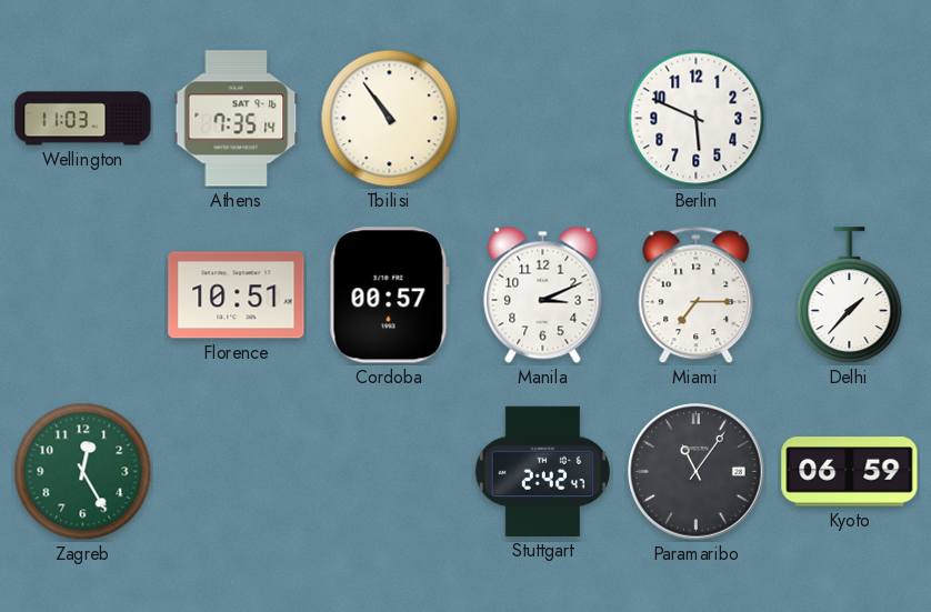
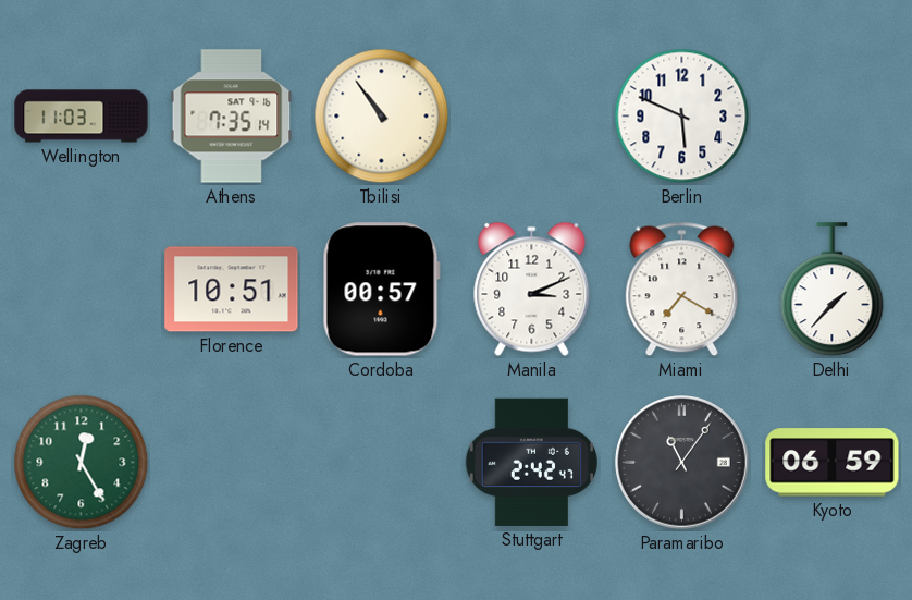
Miami: 7:15 -> 7:20
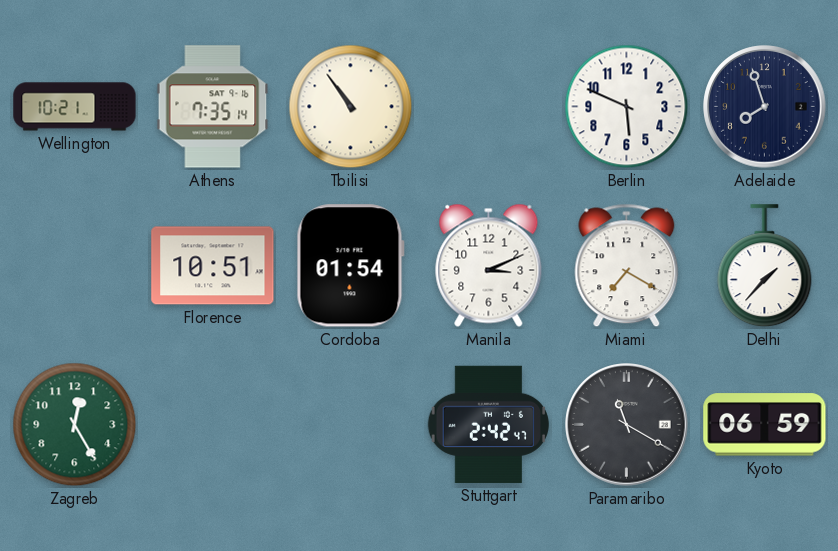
Wellington: 11:03 -> 10:21
Adelaide: none -> 7:57
Cordoba: 00:57 -> 01:54
Paramaribo: 11:06 -> 11:20
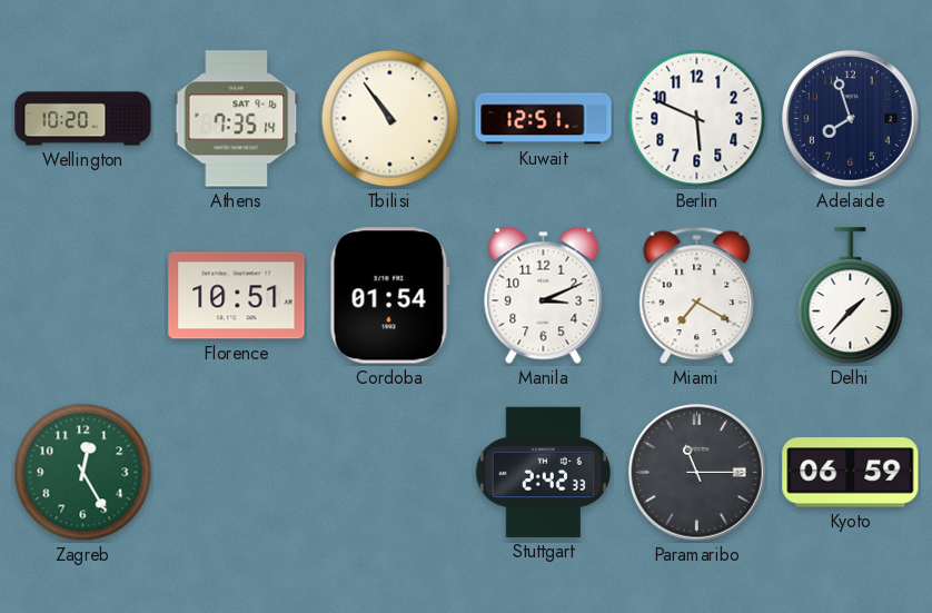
Wellington: 10:21 -> 10:20
Kuwait: none -> 12:51
Stuttgart: 2:42:47 -> 2:42:33
Paramaribo: 11:20 -> 11:15
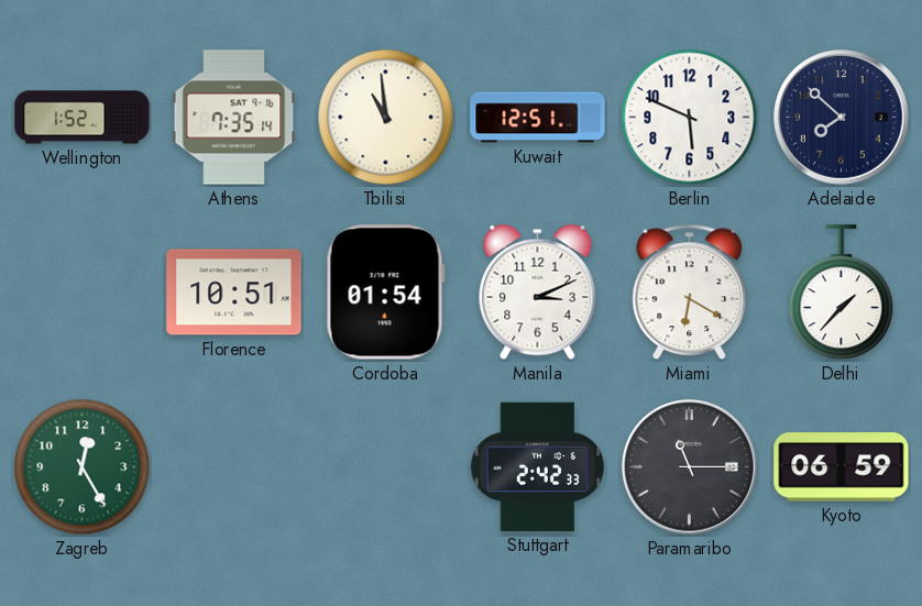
Wellington: 10:20 -> 1:52
Tbilisi: 10:54 -> 10:59
Adelaide: 7:57 -> 7:52
Miami: 7:20 -> 6:20
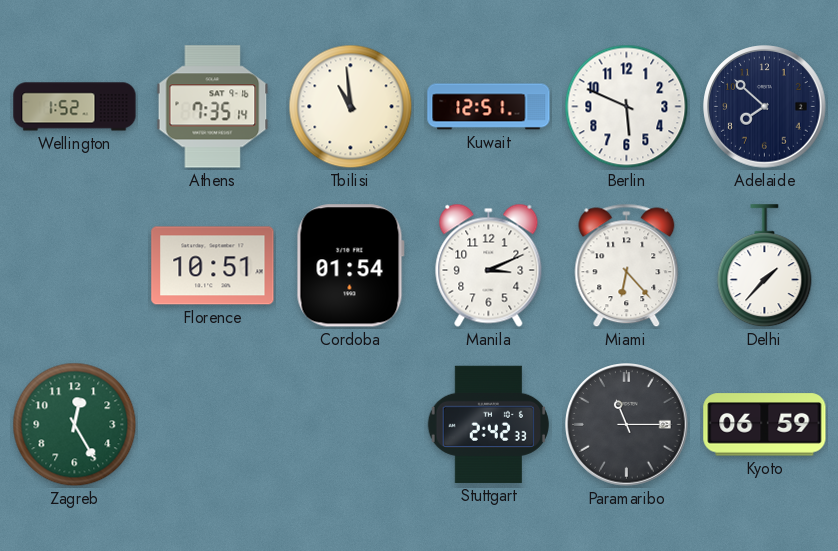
Miami: 6:20 -> 6:23
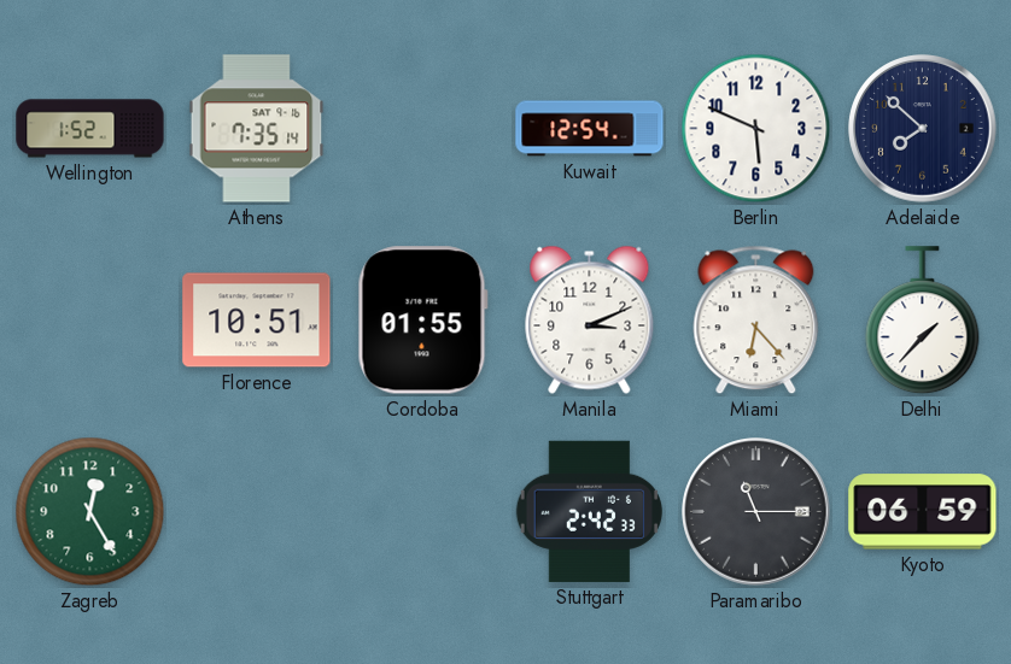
Tbilisi: 10:59 -> none
Kuwait: 12:51 -> 12:54
Cordoba: 01:54 -> 01:55
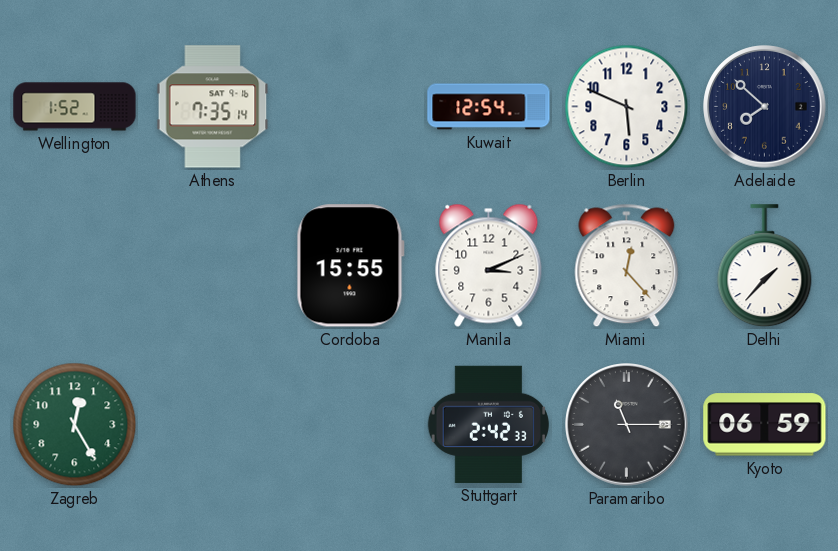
Florence: 10:51 -> none
Cordoba: 01:55 -> 15:55
Miami: 6:23 -> 12:23
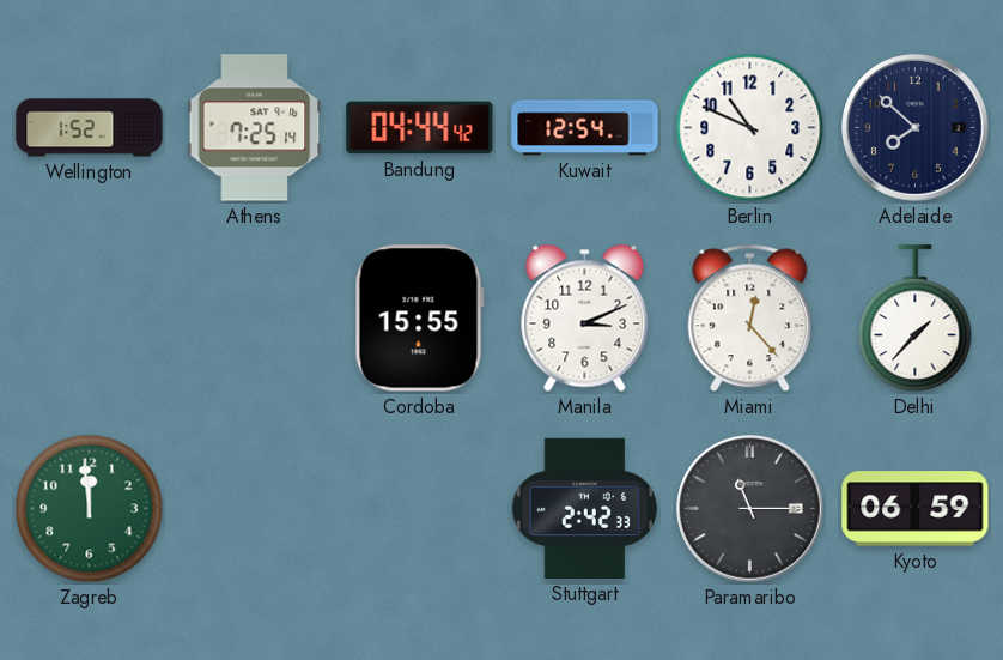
Athens: 7:35 -> 7:25
Bandung: none -> 04:44
Berlin: 5:49 -> 10:49
Zagreb: 12:25 -> 11:59
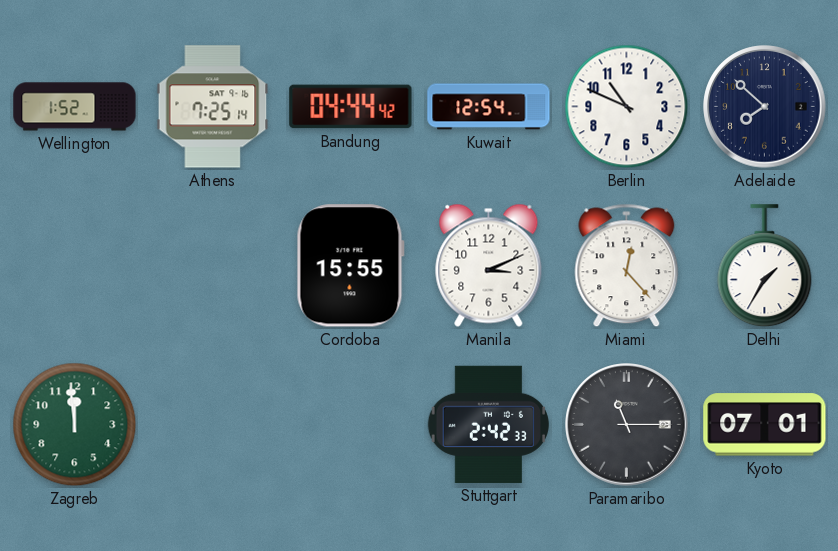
Delhi: 1:37 -> 1:35
Kyoto: 06:59 -> 07:01
